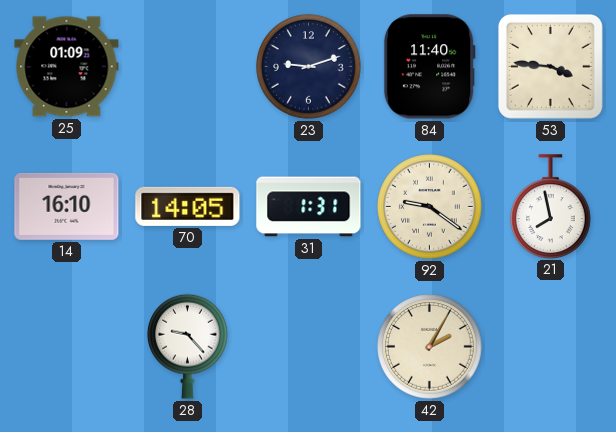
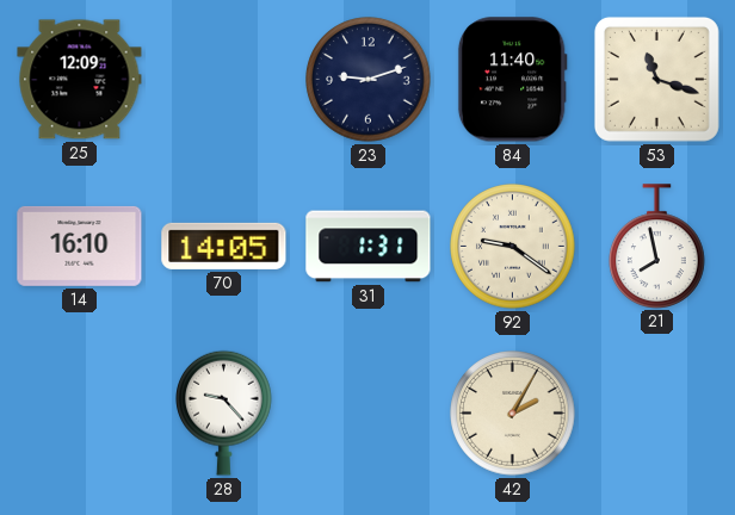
25: 01:09 -> 12:09
53: 3:46 -> 11:18
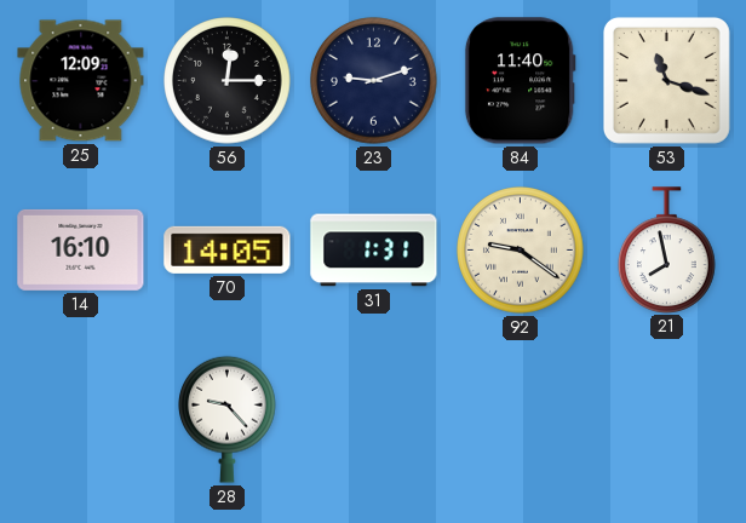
56: none -> 12:15
42: 2:05 -> none
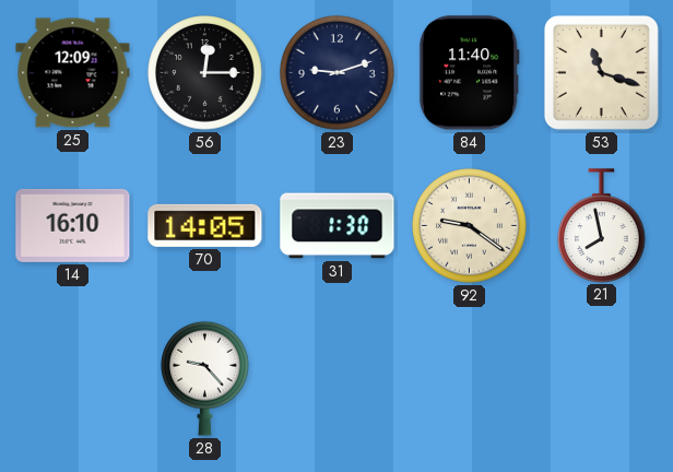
31: 1:31 -> 1:30
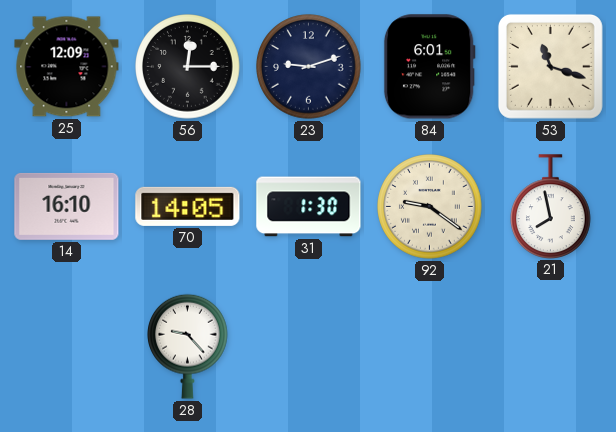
84: 11:40 -> 6:01
